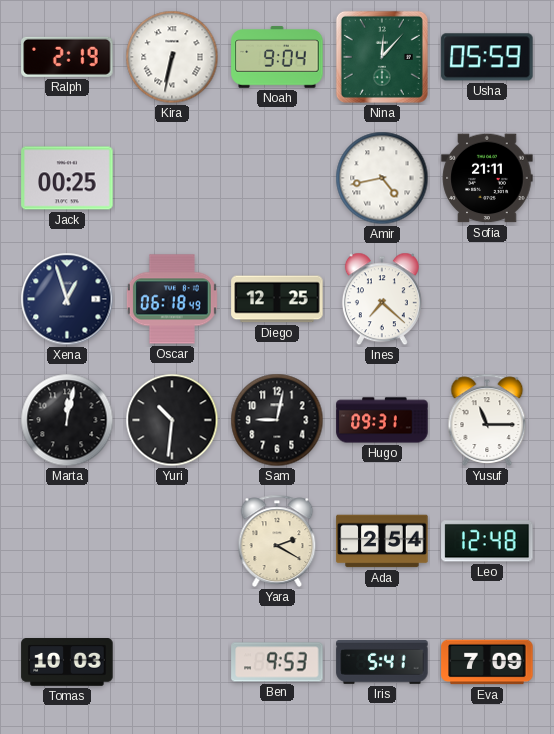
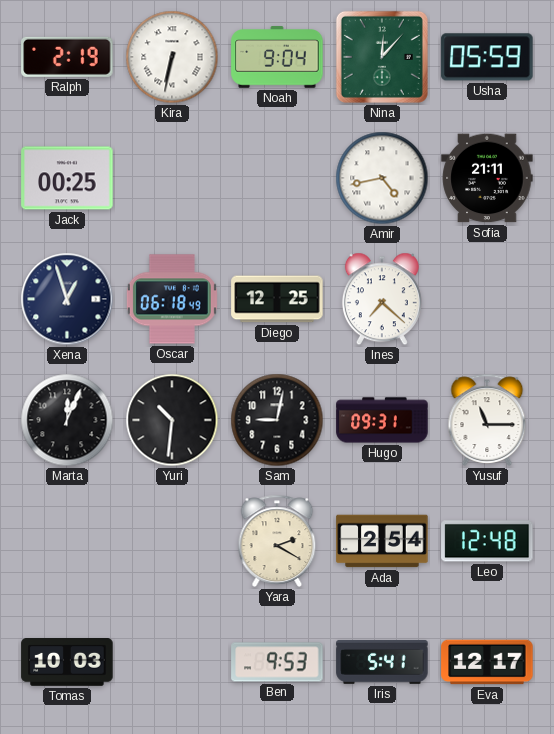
Marta: 12:02 -> 12:04
Eva: 7:09 -> 12:17
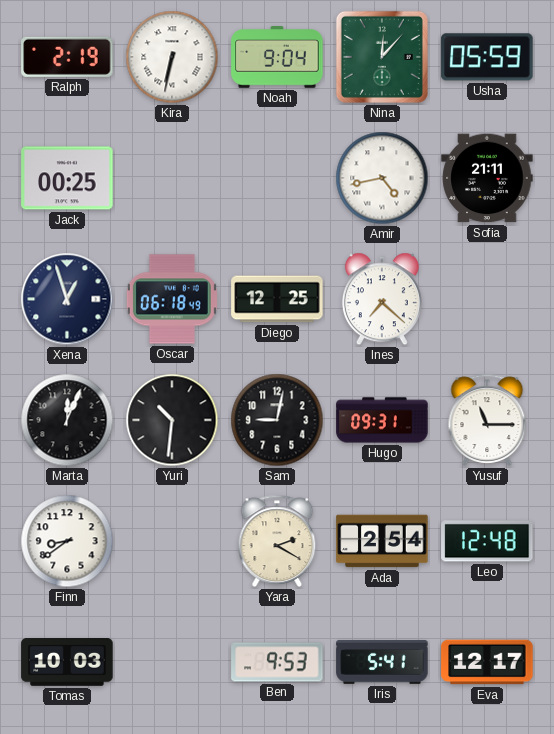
Finn: none -> 8:39
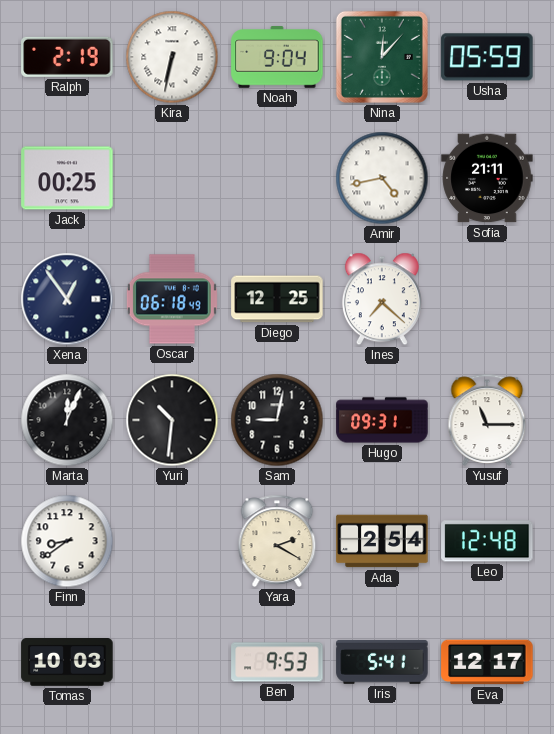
Xena: 12:57 -> 12:54
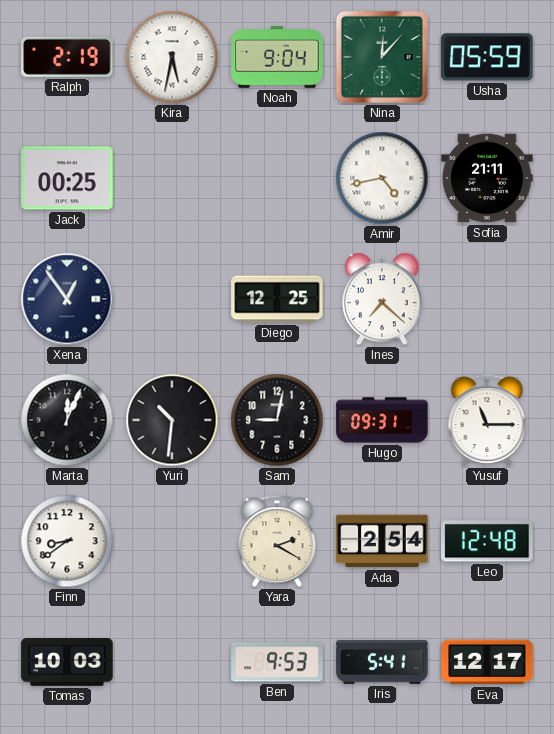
Kira: 6:32 -> 5:32
Oscar: 06:18 -> none
